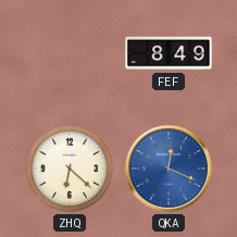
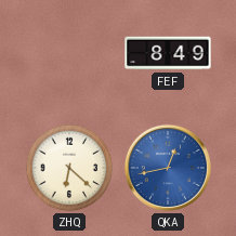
QKA: 12:19 -> 12:43
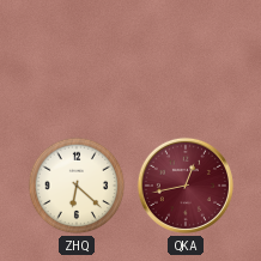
FEF: 8:49 -> none
QKA dial: blue -> burgundy
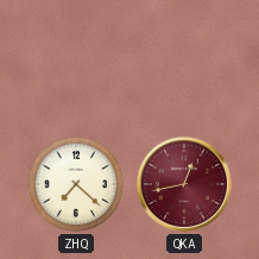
ZHQ: 6:22 -> 7:22
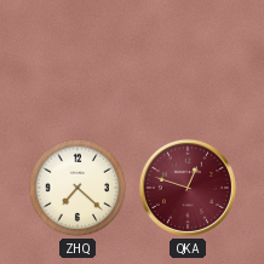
QKA: 12:43 -> 12:48
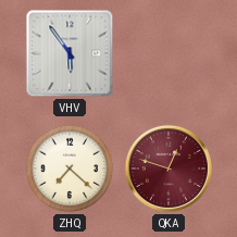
VHV: none -> 5:54
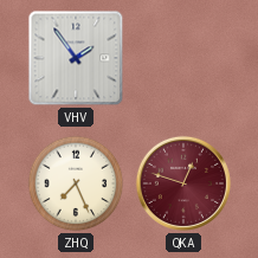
VHV: 5:54 -> 1:54
ZHQ: 7:22 -> 7:26
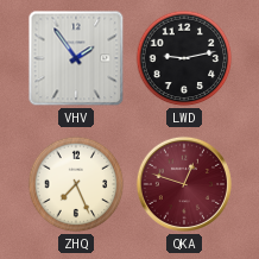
LWD: none -> 9:13
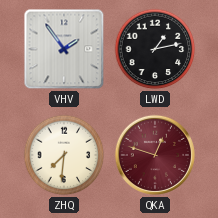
LWD: 9:13 -> 1:13
ZHQ: 7:26 -> 7:31
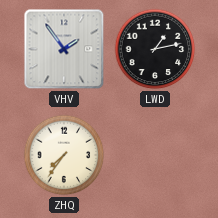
ZHQ: 7:31 -> 7:36
QKA: 12:48 -> none
